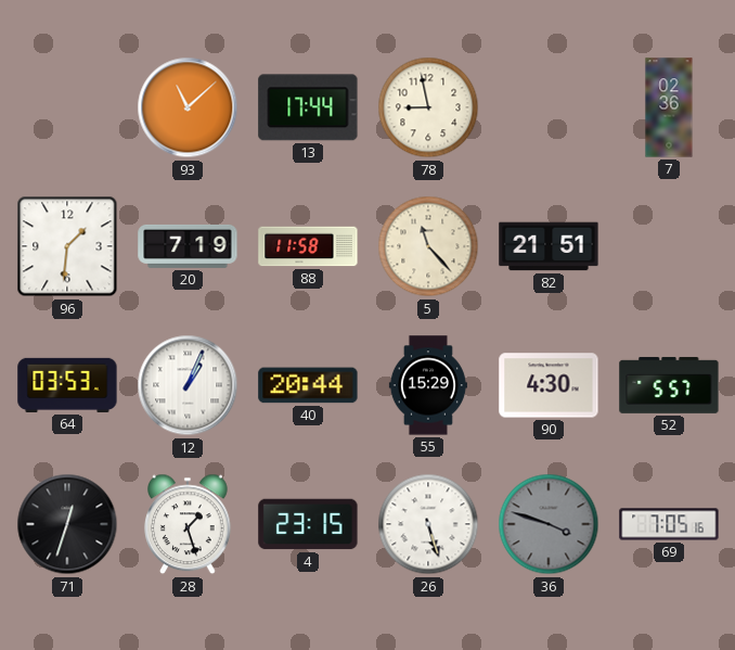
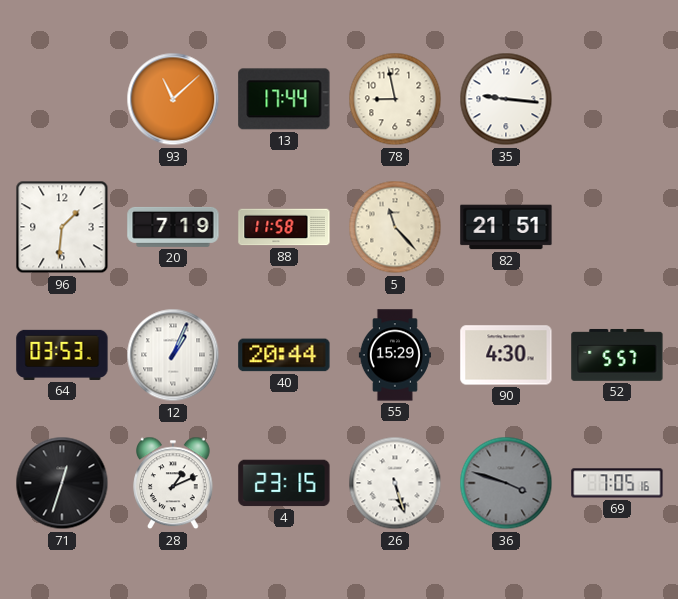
35: none -> 9:16
7: 02:36 -> none
28: 1:27 -> 1:11
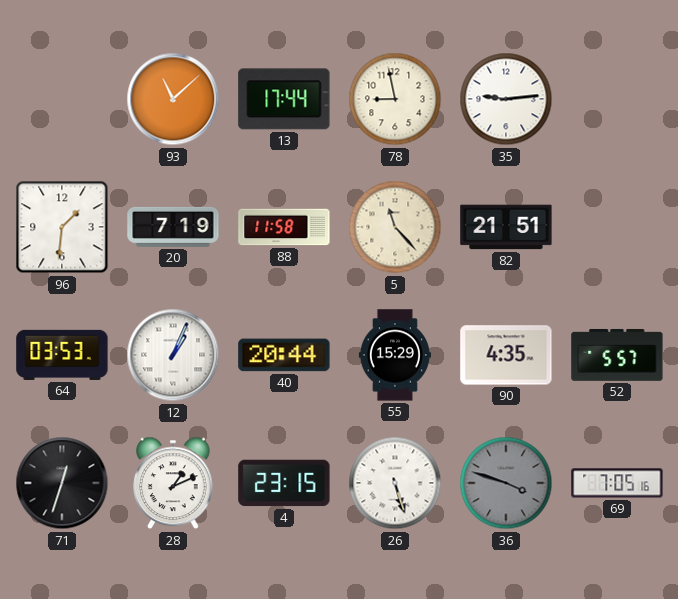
35: 9:16 -> 9:14
90: 4:30 -> 4:35
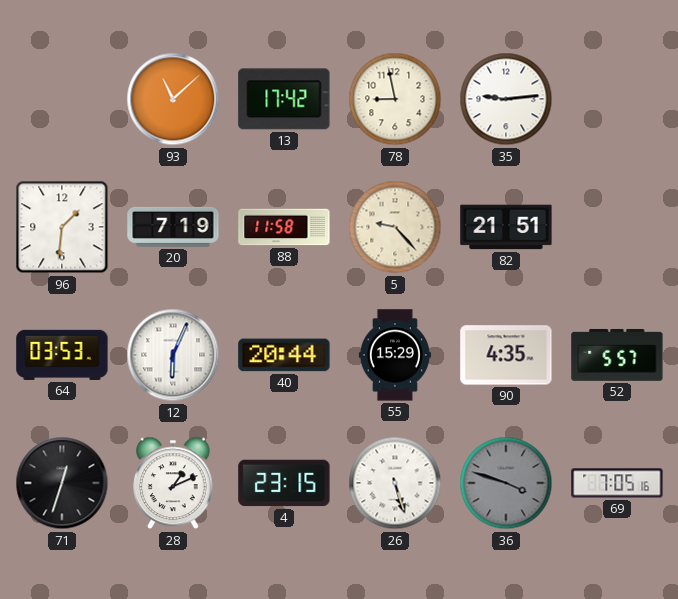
13: 17:44 -> 17:42
5: 11:23 -> 9:23
12: 1:04 -> 6:04
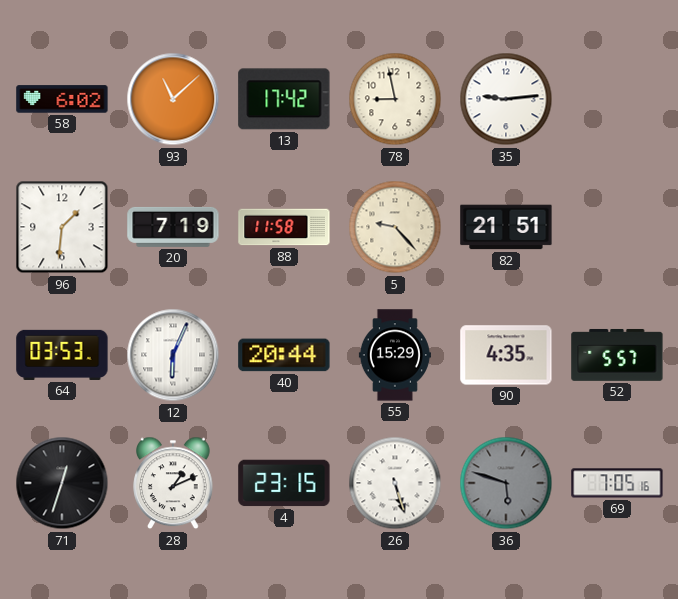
58: none -> 6:02
36: 3:48 -> 5:48
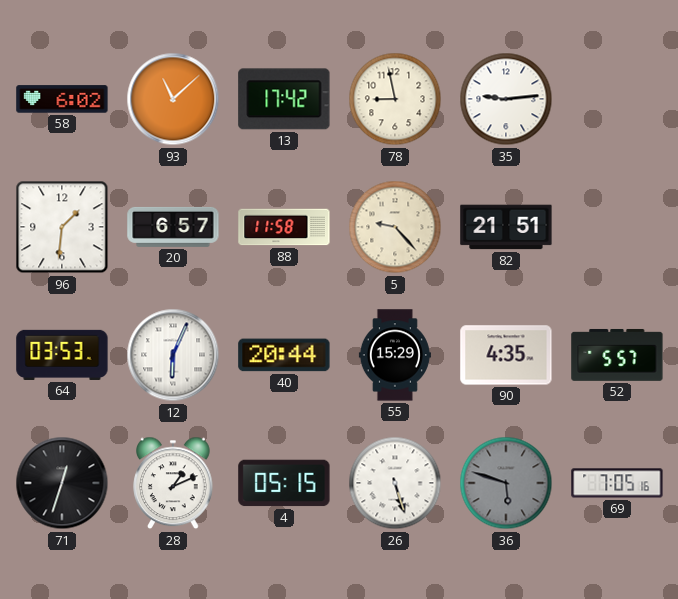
20: 7:19 -> 6:57
4: 23:15 -> 05:15
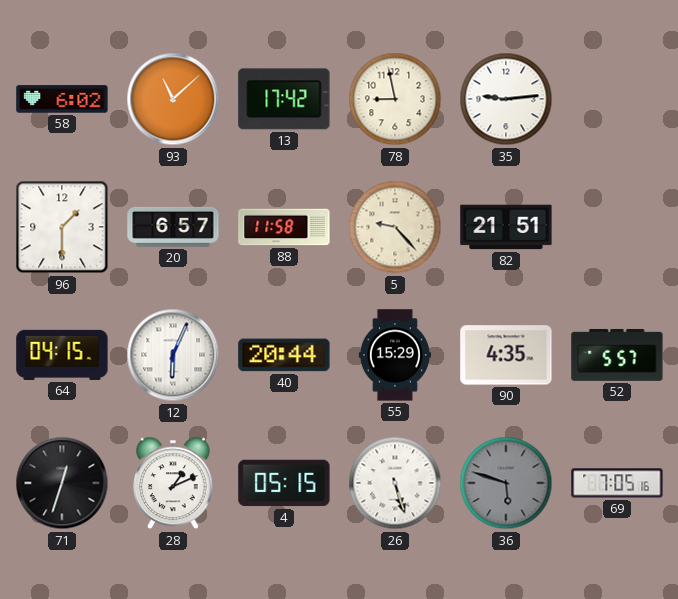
96: 1:31 -> 1:30
64: 03:53 -> 04:15
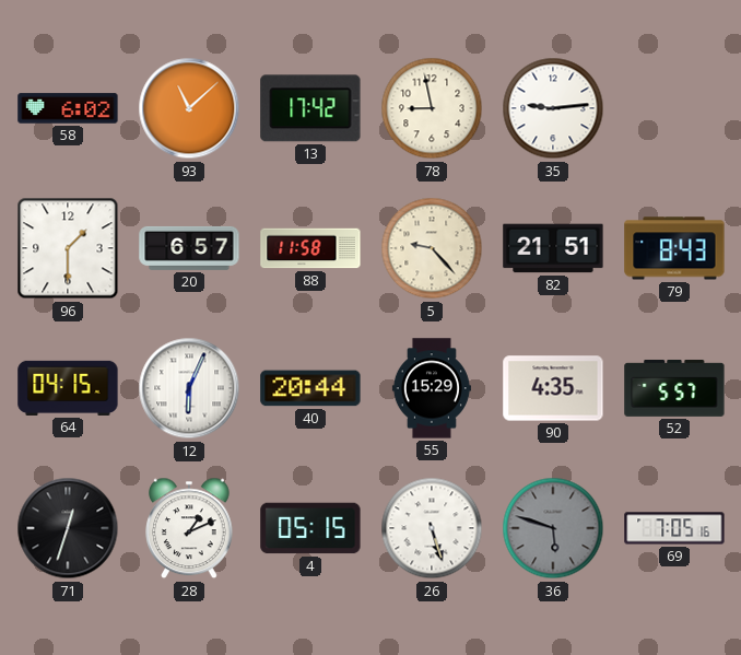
79: none -> 8:43
